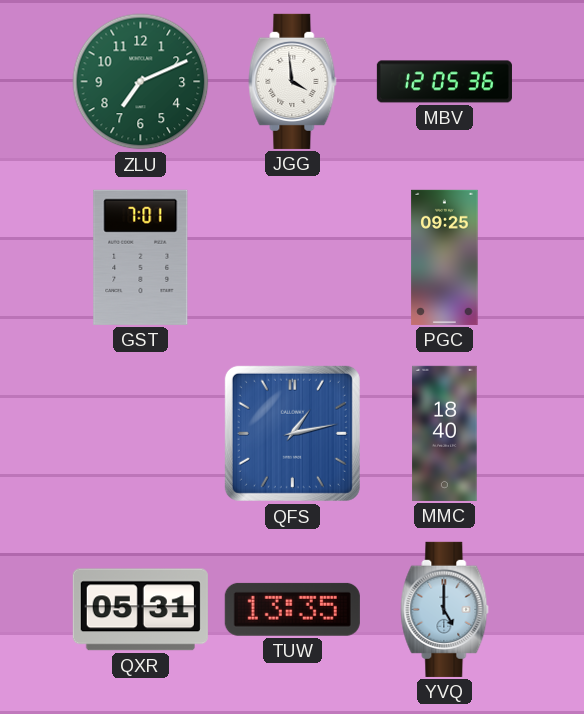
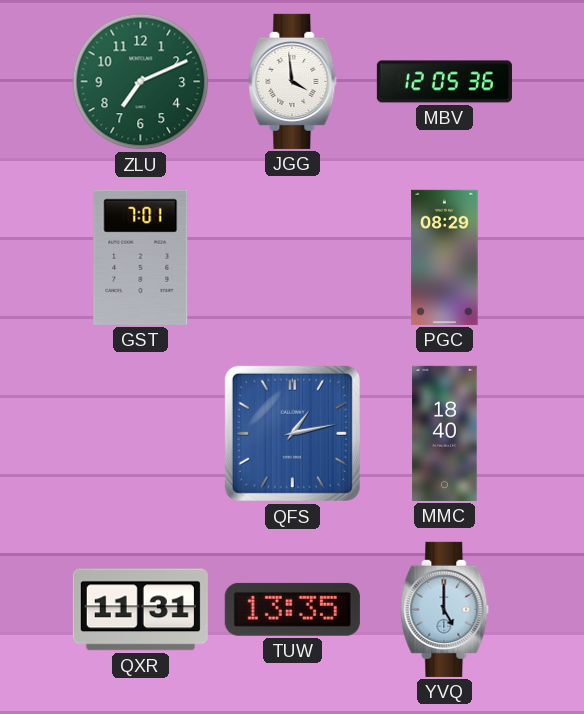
PGC: 09:25 -> 08:29
QXR: 05:31 -> 11:31
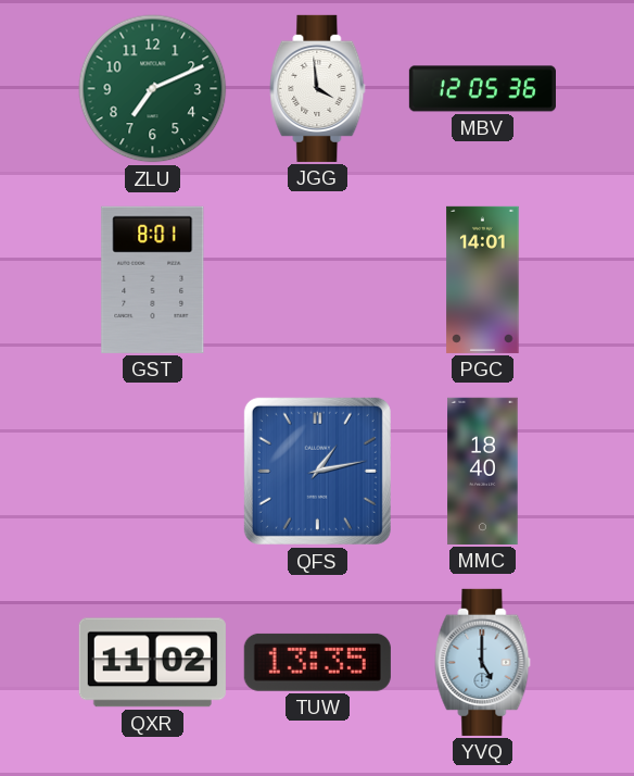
GST: 7:01 -> 8:01
PGC: 08:29 -> 14:01
QXR: 11:31 -> 11:02
